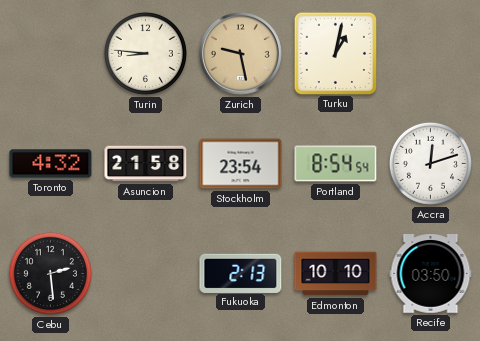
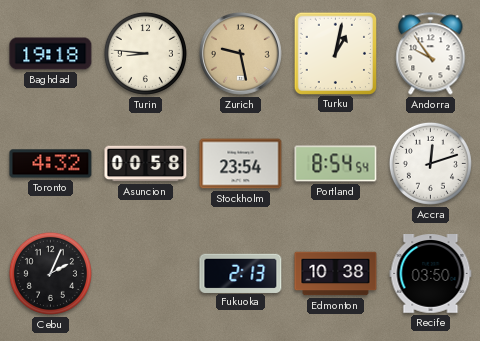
Baghdad: none -> 19:18
Andorra: none -> 9:54
Asuncion: 21:58 -> 00:58
Cebu: 2:29 -> 2:04
Edmonton: 10:10 -> 10:38
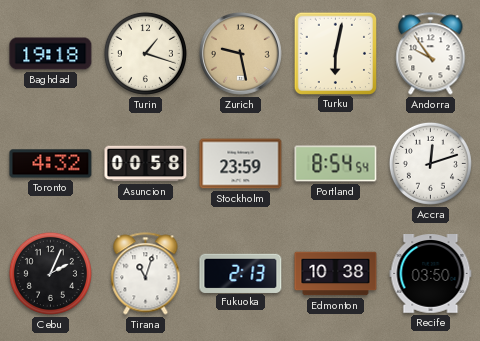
Turin: 8:46 -> 1:18
Turku: 1:02 -> 6:02
Stockholm: 23:54 -> 23:59
Tirana: none -> 11:03
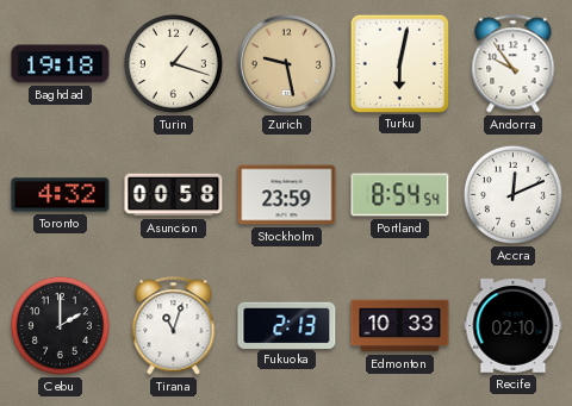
Accra: 12:12 -> 12:11
Cebu: 2:04 -> 2:00
Edmonton: 10:38 -> 10:33
Recife: 03:50 -> 02:10
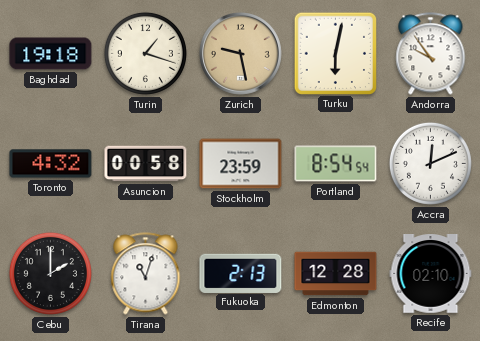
Edmonton: 10:33 -> 12:28
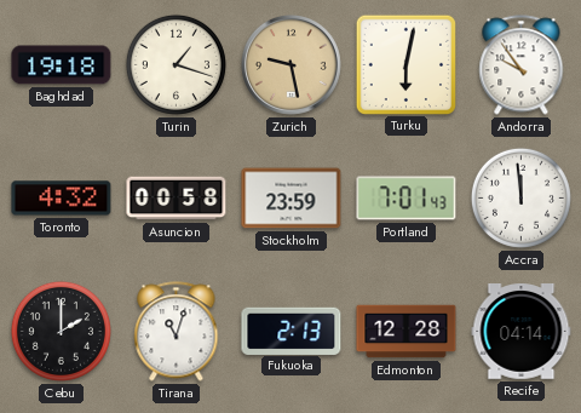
Portland: 8:54 -> 7:01
Accra: 12:11 -> 11:59
Recife: 02:10 -> 04:14
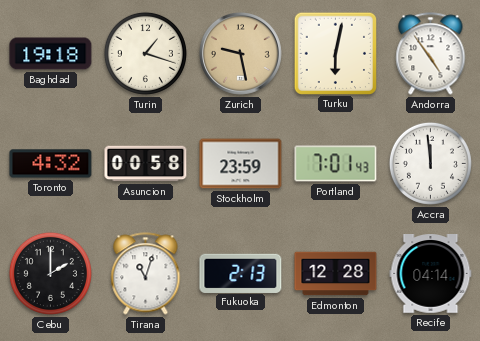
Andorra: 9:54 -> 4:54
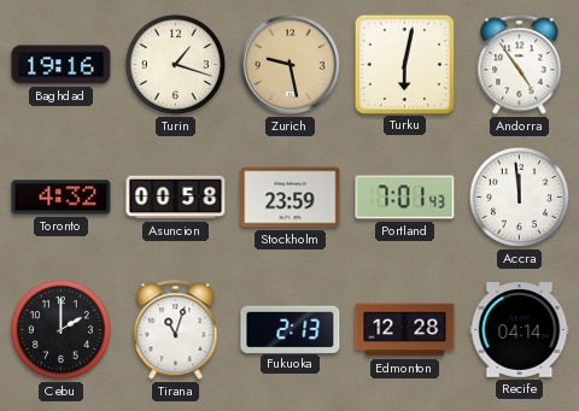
Baghdad: 19:18 -> 19:16
